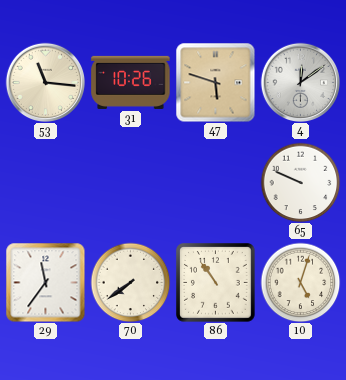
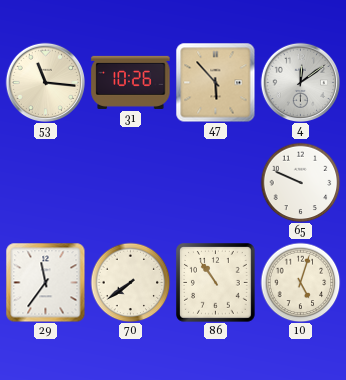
47: 5:48 -> 5:53
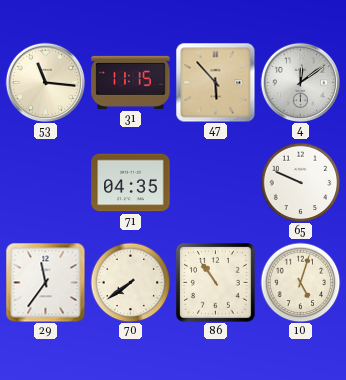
31: 10:26 -> 11:15
71: none -> 04:35
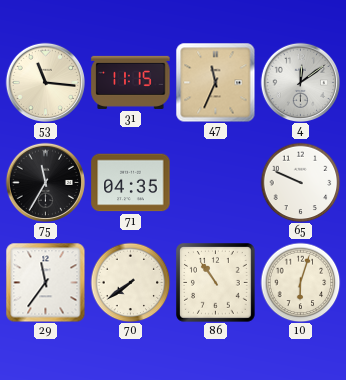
47: 5:53 -> 11:34
75: none -> 11:35
10: 5:03 -> 6:03
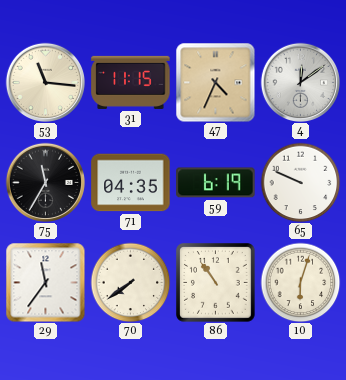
47: 11:34 -> 4:34
59: none -> 6:19
